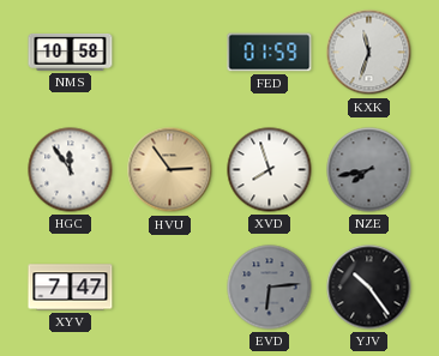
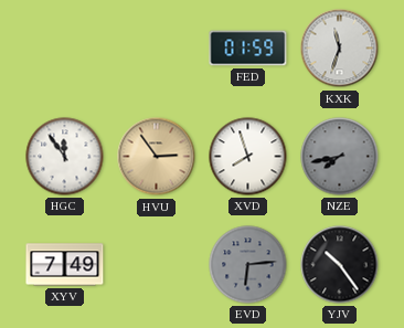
NMS: 10:58 -> none
XYV: 7:47 -> 7:49
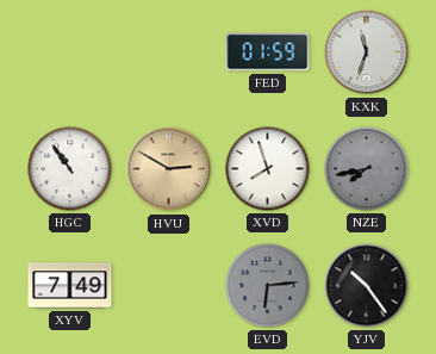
HGC: 11:54 -> 10:54
HVU: 2:54 -> 2:50
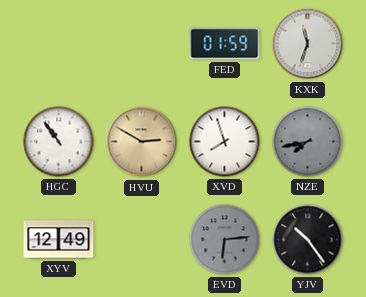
XYV: 7:49 -> 12:49
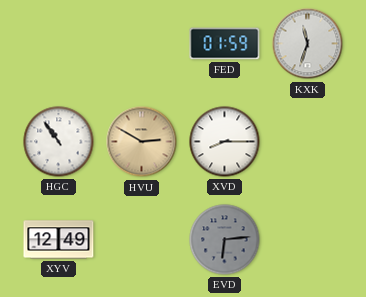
XVD: 7:57 -> 8:15
NZE: 7:43 -> none
YJV: 10:24 -> none
